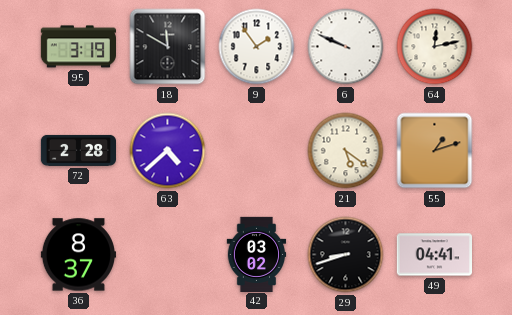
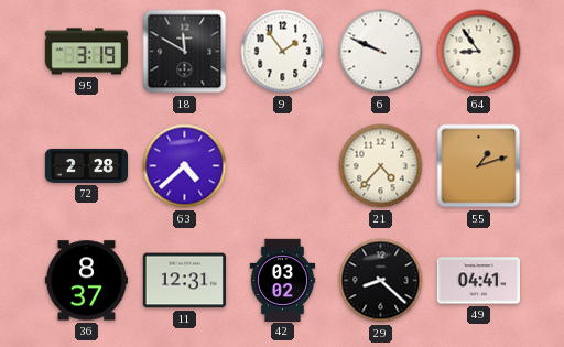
64: 12:13 -> 8:54
21: 5:21 -> 4:37
11: none -> 12:31
29: 8:42 -> 8:22
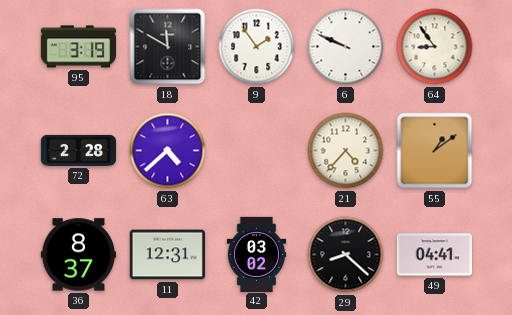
55: 1:12 -> 1:09
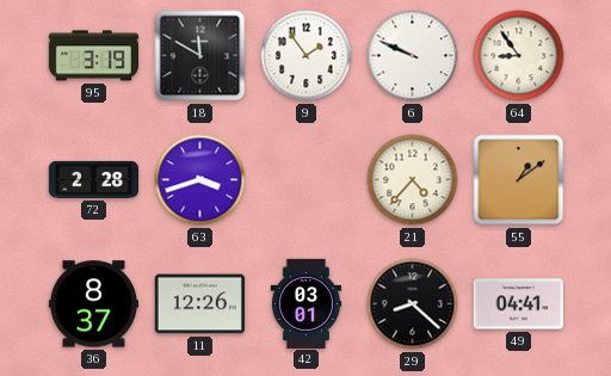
63: 4:38 -> 3:42
11: 12:31 -> 12:26
42: 03:02 -> 03:01
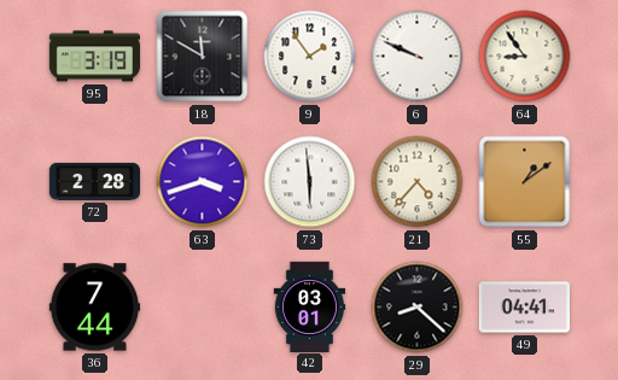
73: none -> 5:59
36: 8:37 -> 7:44
11: 12:26 -> none
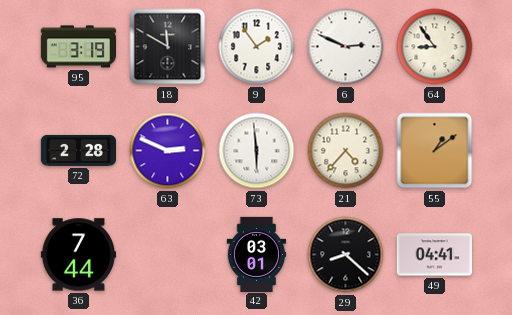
6: 9:49 -> 2:49
63: 3:42 -> 2:49
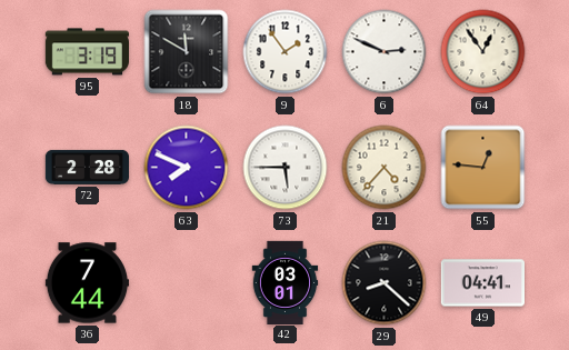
64: 8:54 -> 12:54
63: 2:49 -> 7:49
73: 5:59 -> 5:45
55: 1:09 -> 12:46
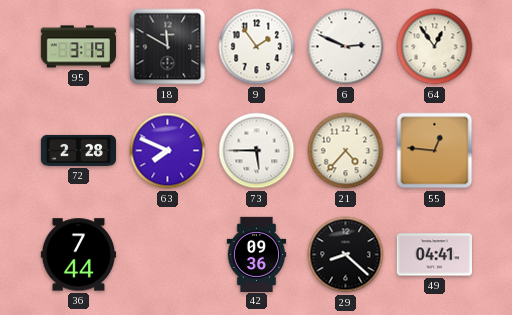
42: 03:01 -> 09:36
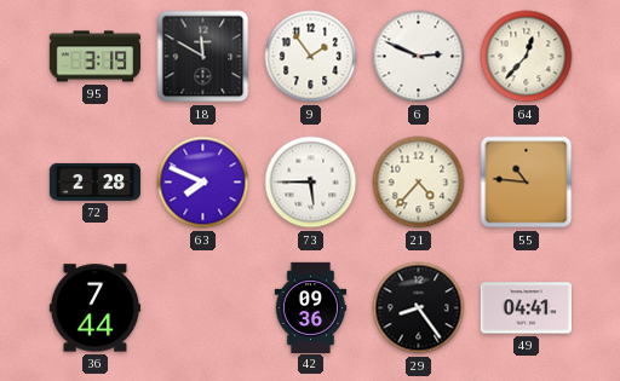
64: 12:54 -> 12:37
55: 12:46 -> 10:46
29: 8:22 -> 8:24
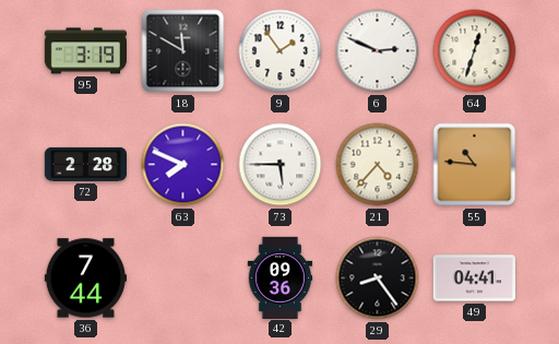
64: 12:37 -> 12:33
